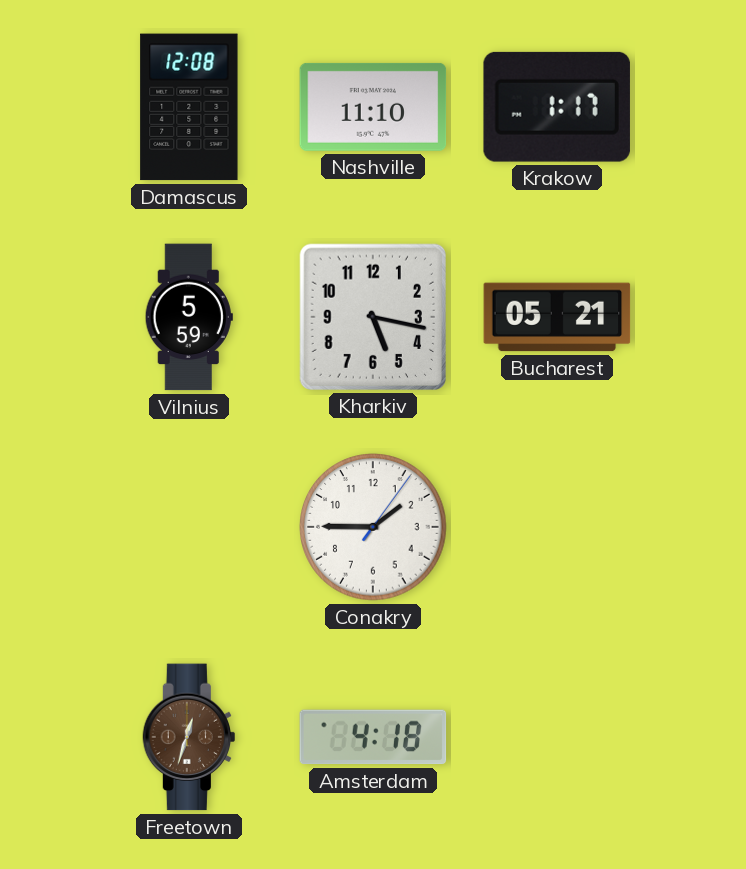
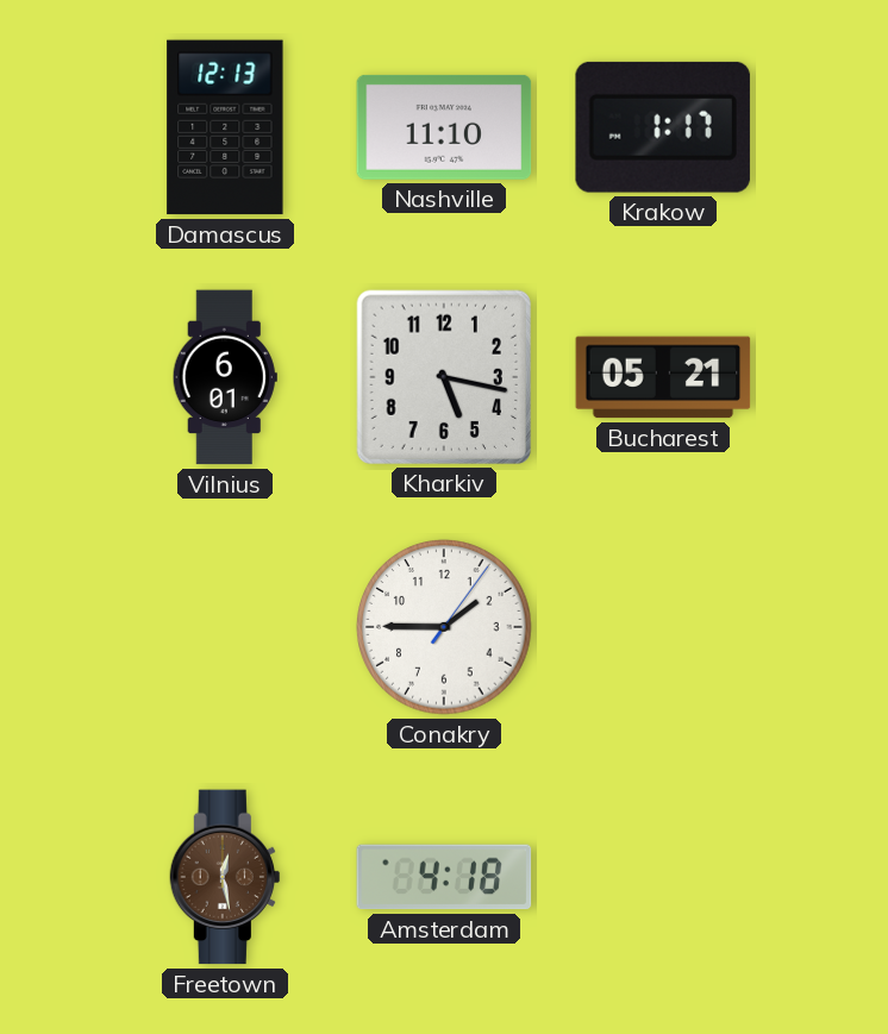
Damascus: 12:08 -> 12:13
Vilnius: 5:59 -> 6:01
Freetown: 12:33 -> 12:28
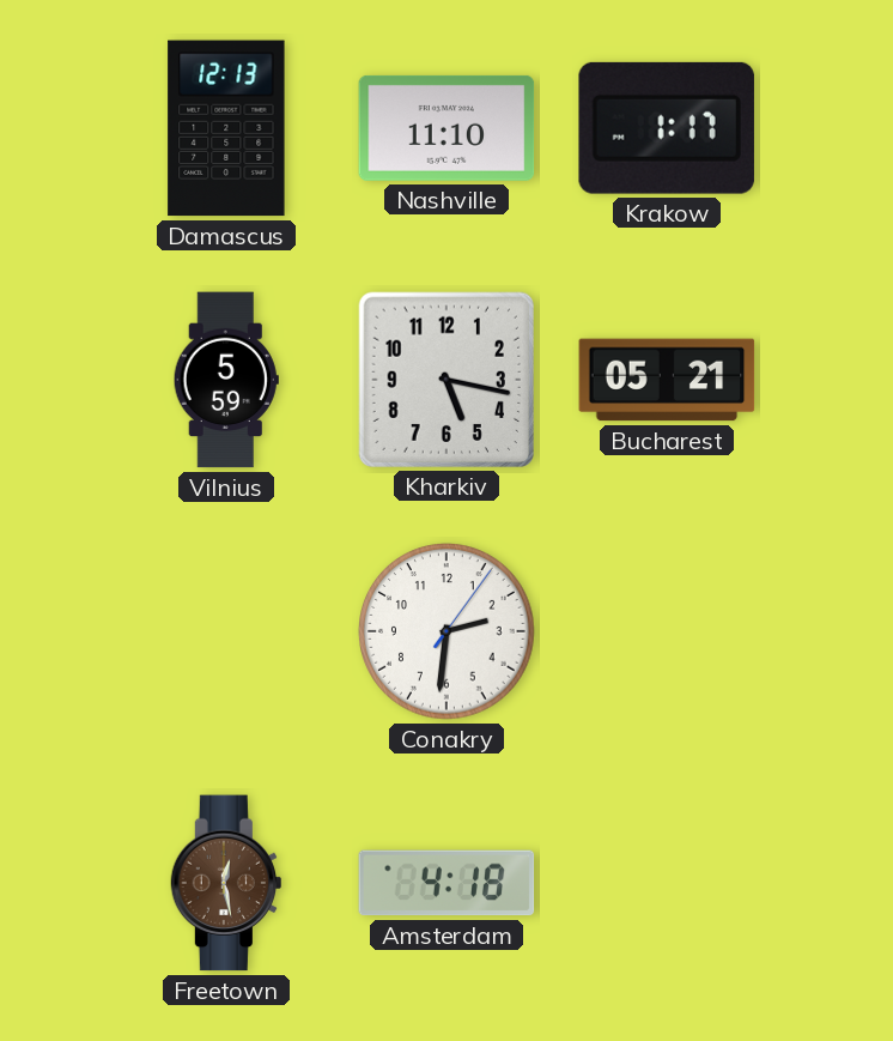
Vilnius: 6:01 -> 5:59
Conakry: 1:45 -> 2:31
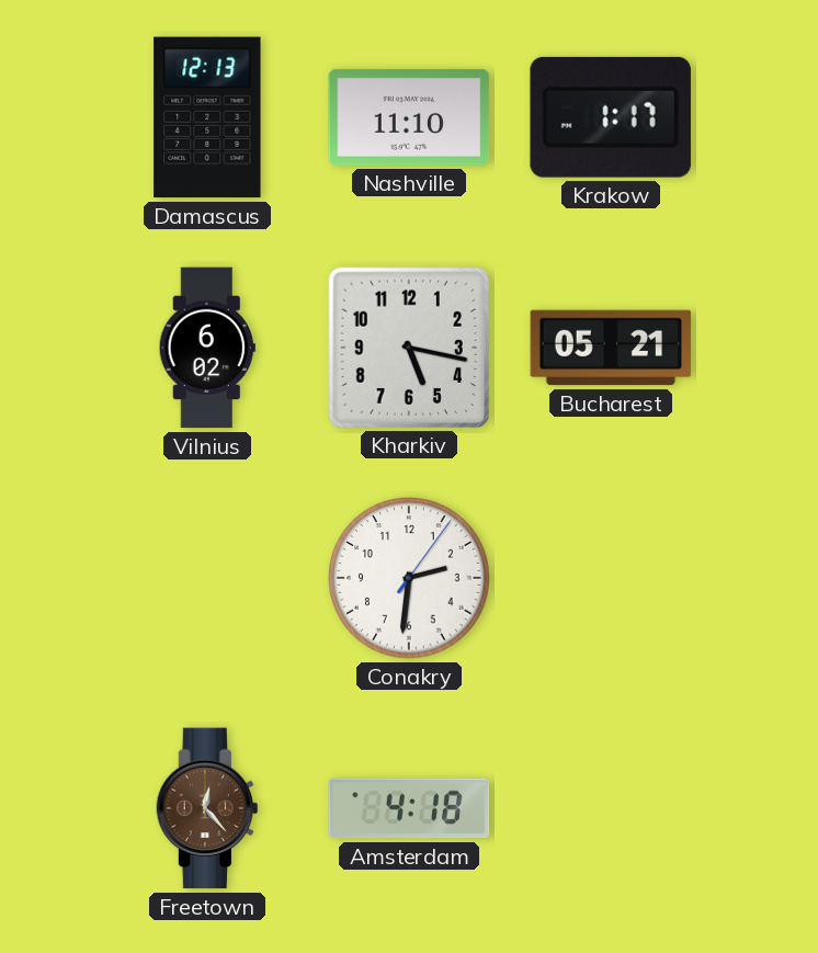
Vilnius: 5:59 -> 6:02
Freetown: 12:28 -> 12:23
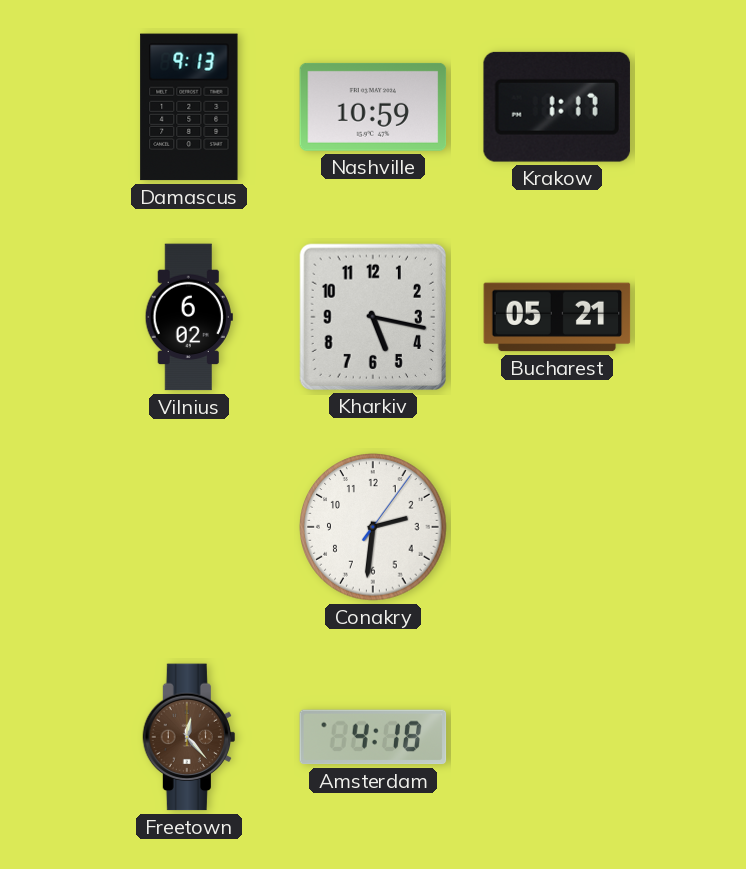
Damascus: 12:13 -> 9:13
Nashville: 11:10 -> 10:59
